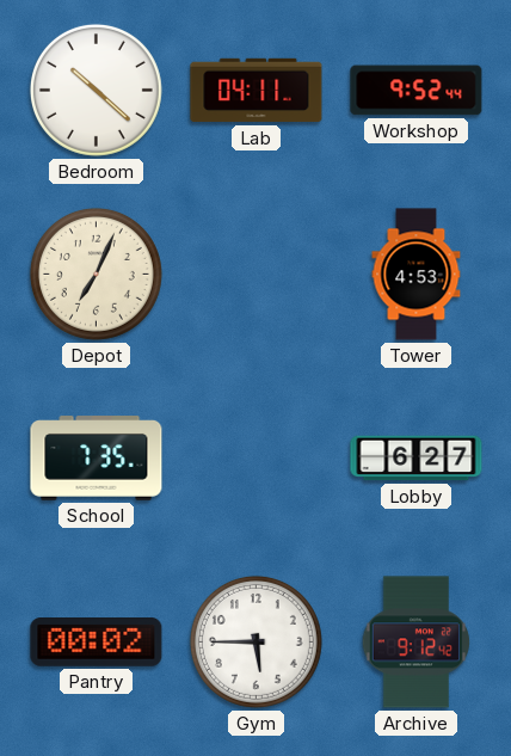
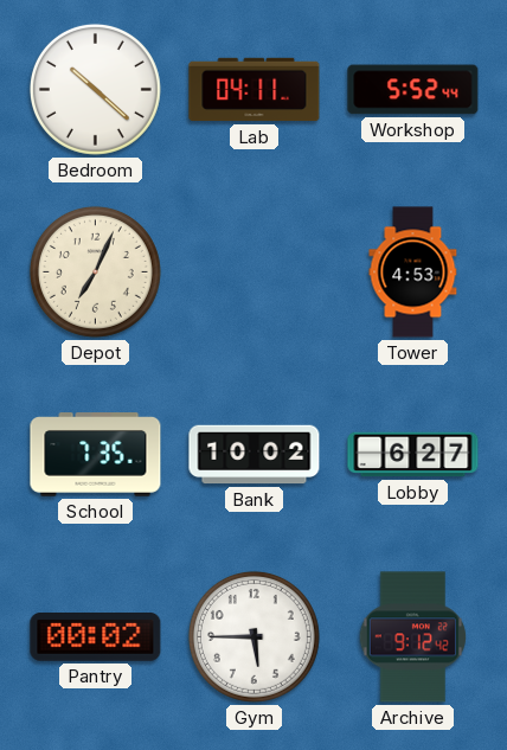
Workshop: 9:52 -> 5:52
Bank: none -> 10:02
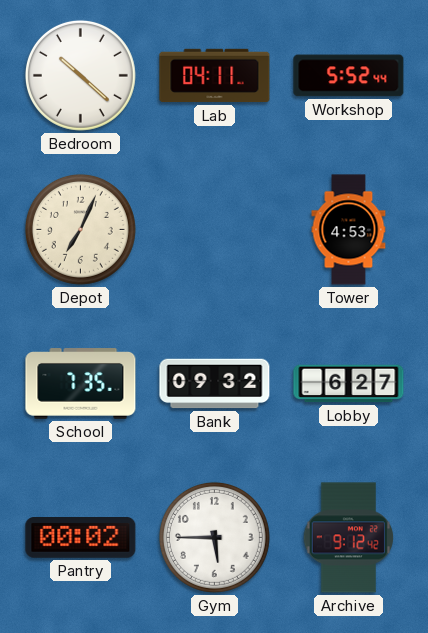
Bank: 10:02 -> 09:32
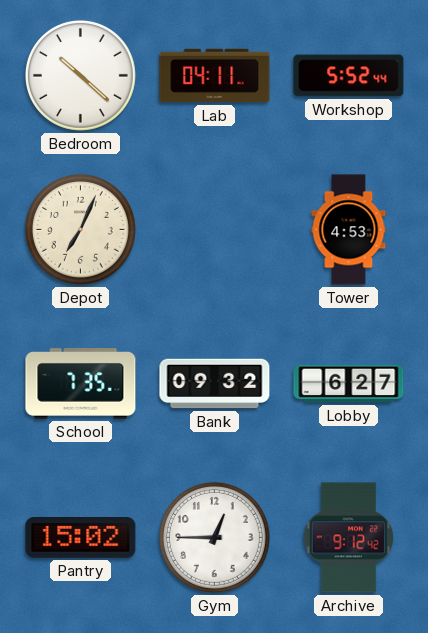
Pantry: 00:02 -> 15:02
Gym: 5:45 -> 12:45
